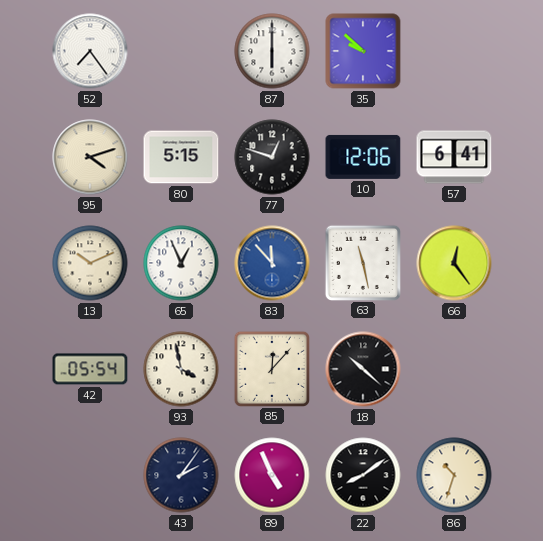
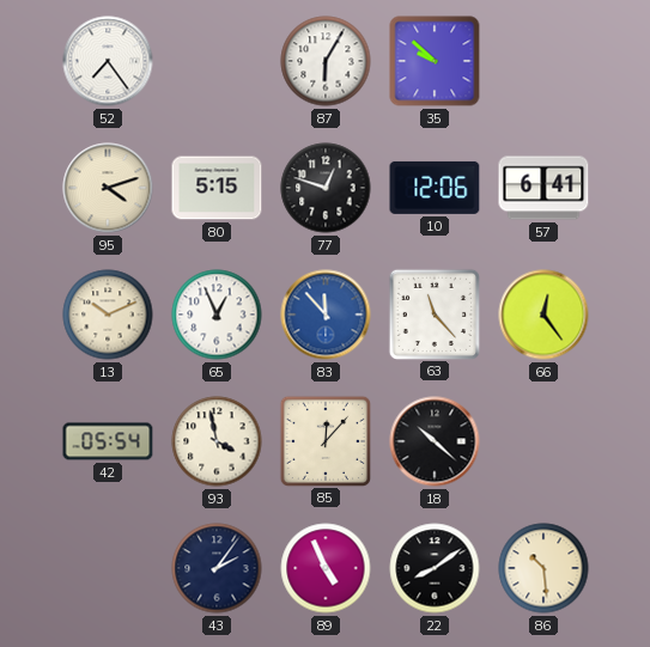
87: 6:00 -> 6:05
63: 11:28 -> 11:23
86: 10:33 -> 10:29
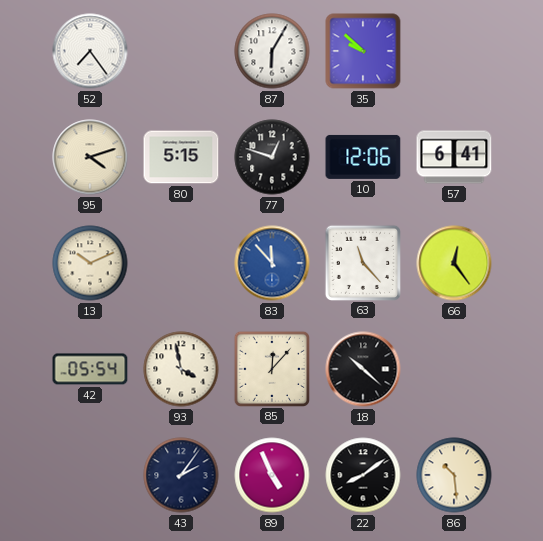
65: 12:56 -> none
